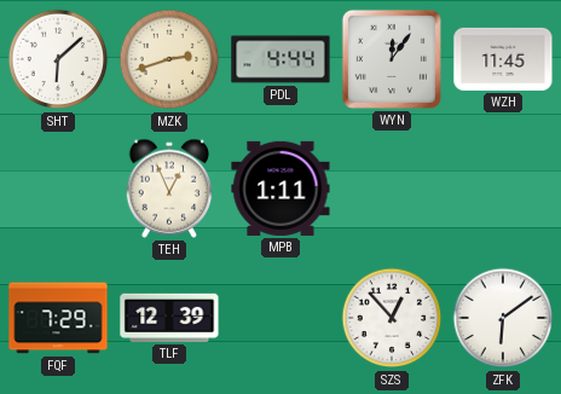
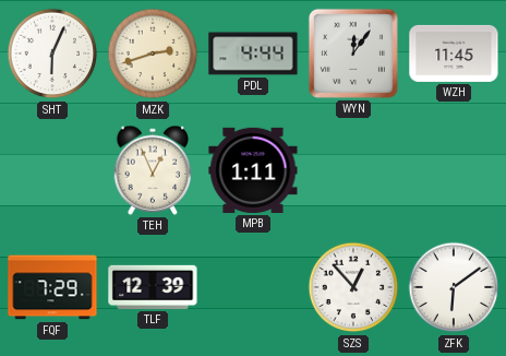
SHT: 6:08 -> 6:04
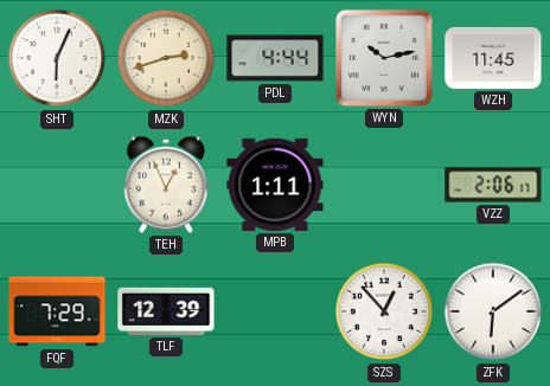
WYN: 12:06 -> 10:13
VZZ: none -> 2:06
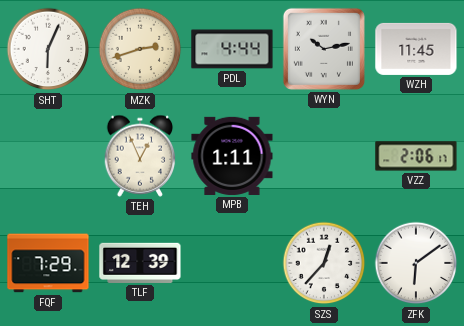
SZS: 12:53 -> 12:37
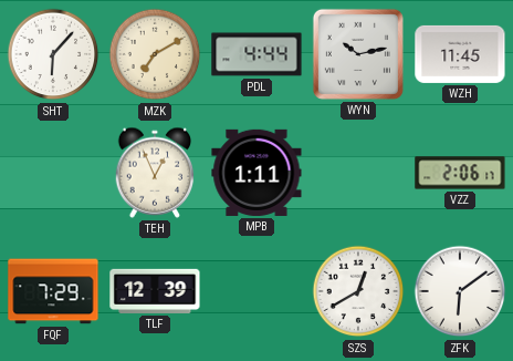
SHT: 6:04 -> 6:07
MZK: 2:42 -> 7:10
SZS: 12:37 -> 12:40
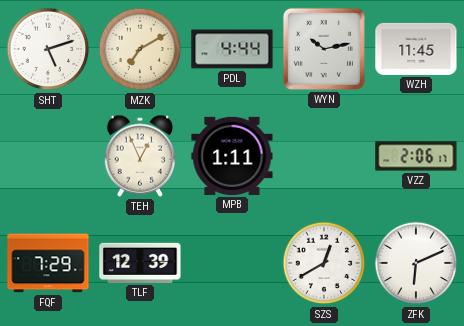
SHT: 6:07 -> 5:12
ZFK: 6:09 -> 6:11
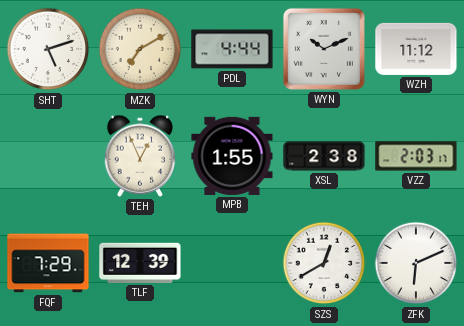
WYN: 10:13 -> 10:11
WZH: 11:45 -> 11:12
MPB: 1:11 -> 1:55
XSL: none -> 2:38
VZZ: 2:06 -> 2:03
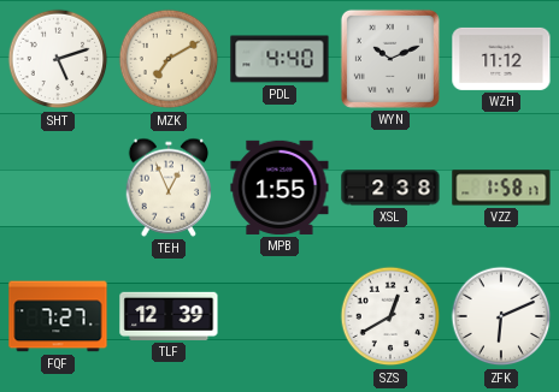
PDL: 4:44 -> 4:40
VZZ: 2:03 -> 1:58
FQF: 7:29 -> 7:27
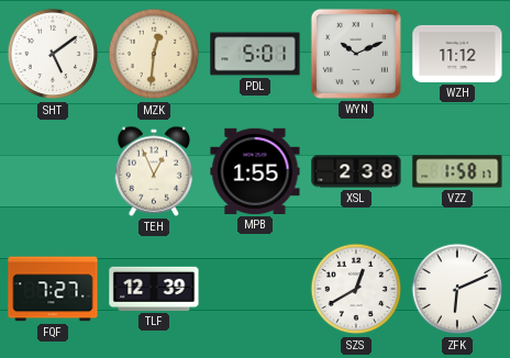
SHT: 5:12 -> 5:09
MZK: 7:10 -> 12:31
PDL: 4:40 -> 5:01
